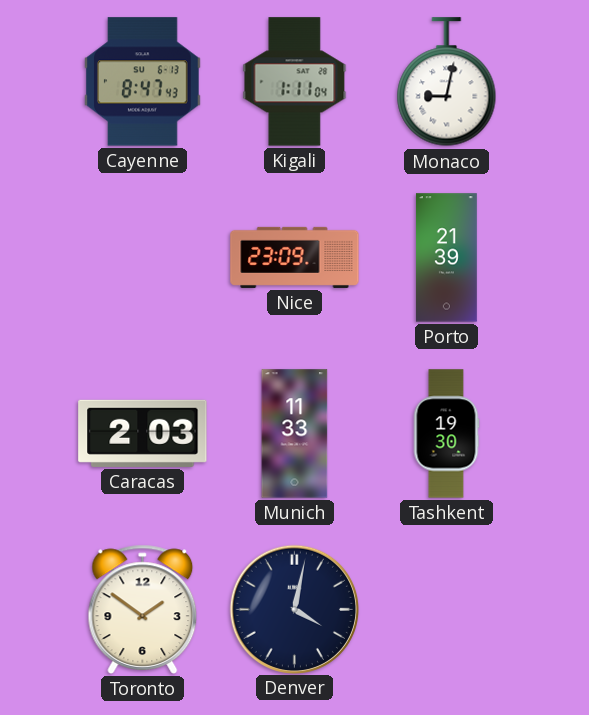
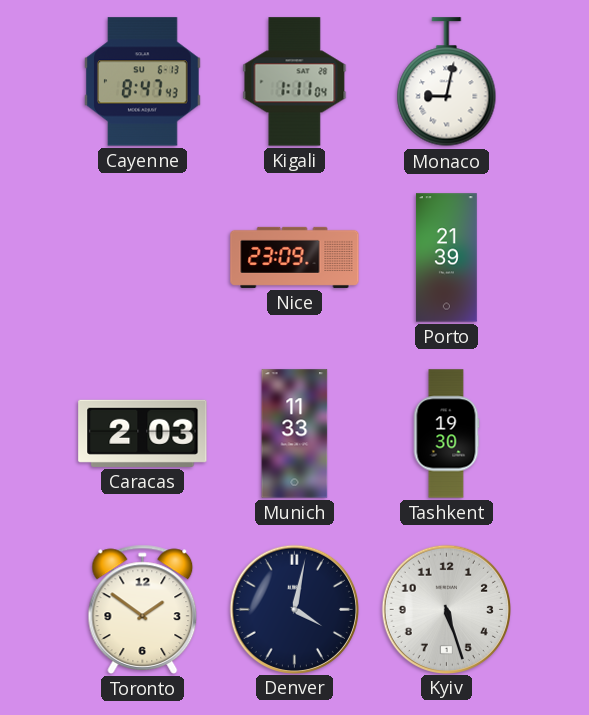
Kyiv: none -> 5:27
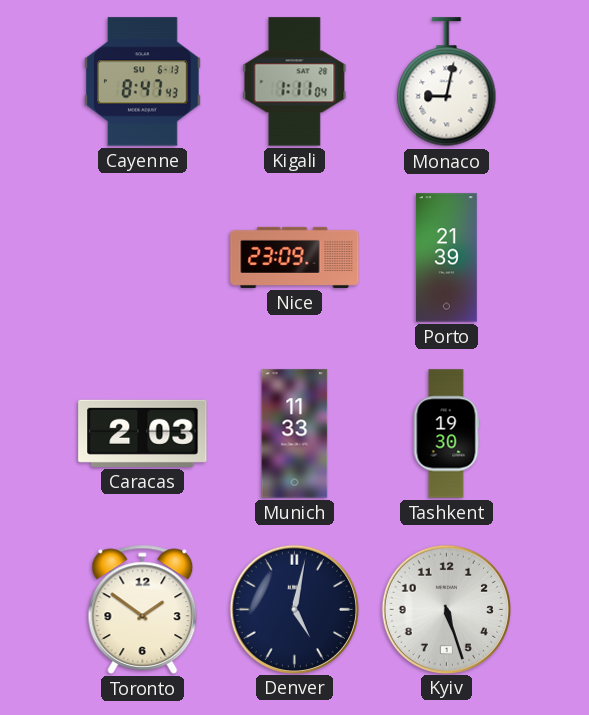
Denver: 4:02 -> 5:02
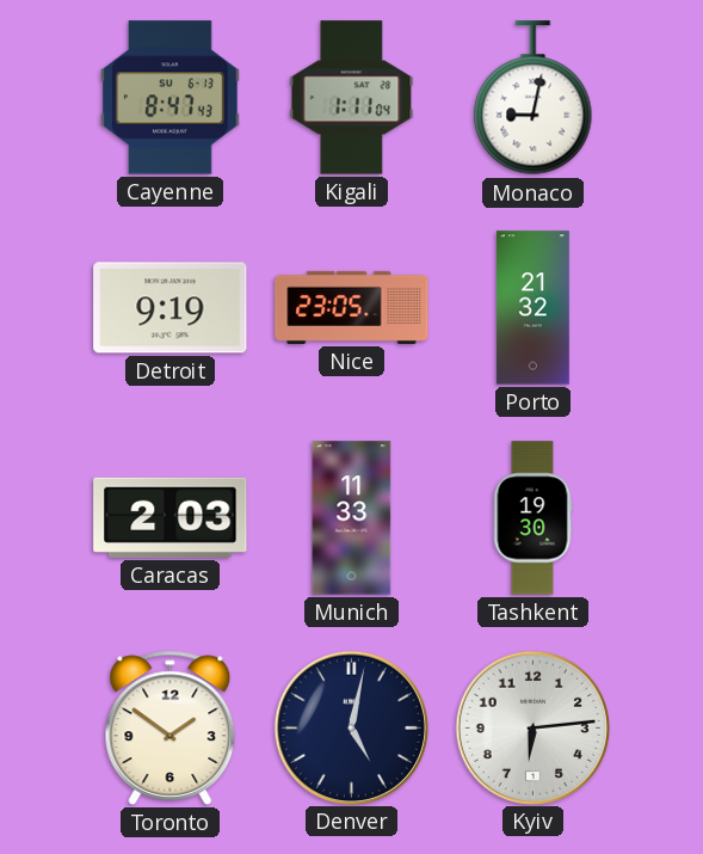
Detroit: none -> 9:19
Nice: 23:09 -> 23:05
Porto: 21:39 -> 21:32
Kyiv: 5:27 -> 6:14
